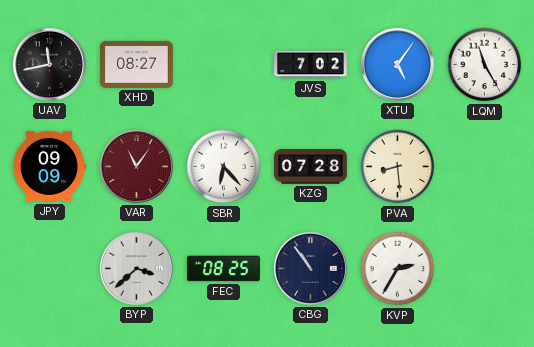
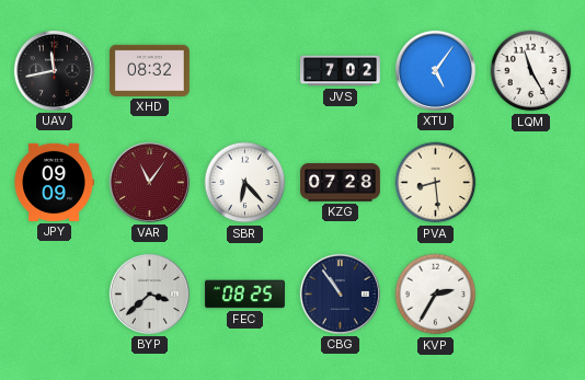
XHD: 08:27 -> 08:32
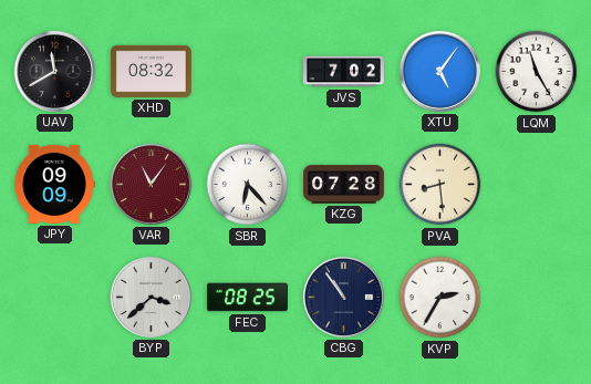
UAV: 11:43 -> 11:40
